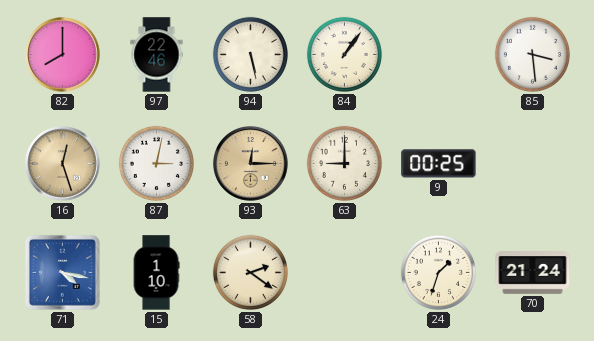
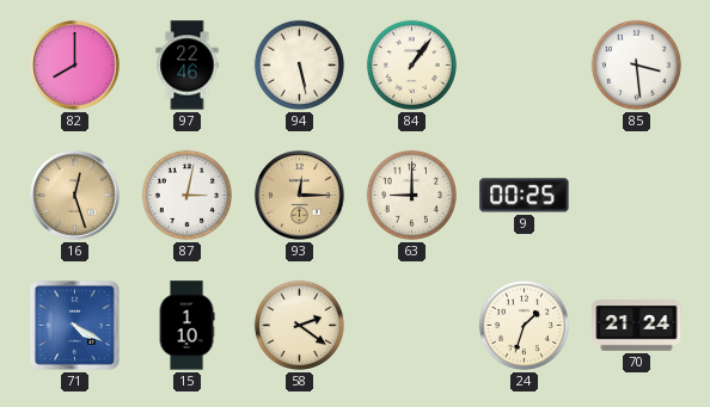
71: 4:17 -> 4:20
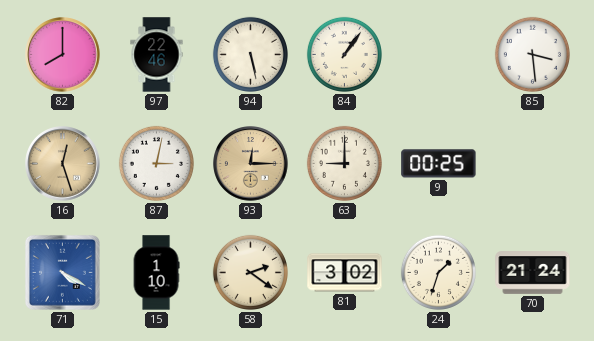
81: none -> 3:02
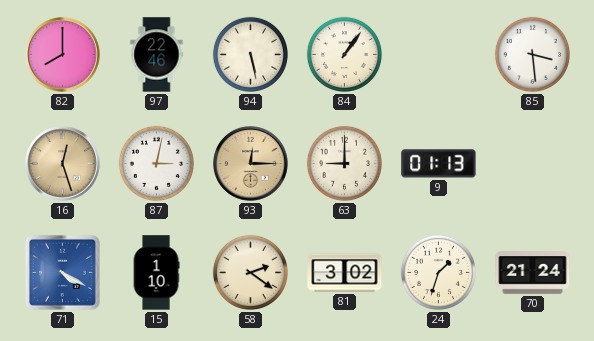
9: 00:25 -> 01:13
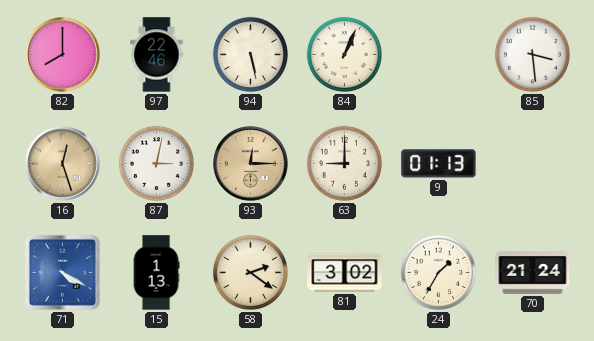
84: 1:06 -> 1:04
15: 1:10 -> 1:13
24: 1:33 -> 1:35
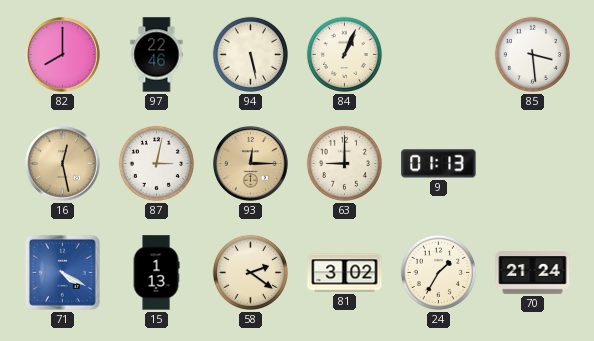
16: 12:27 -> 12:28
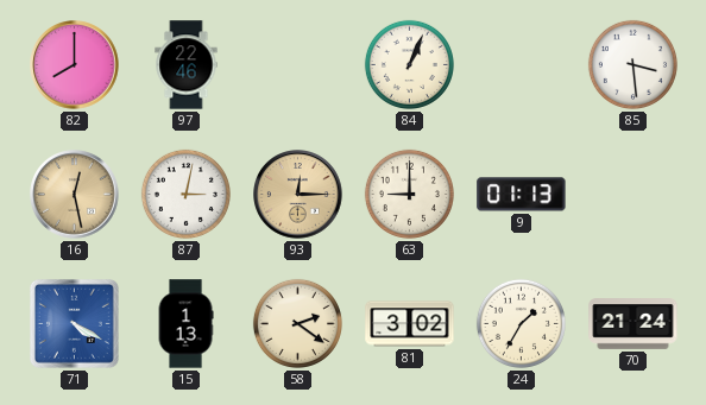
94: 5:28 -> none
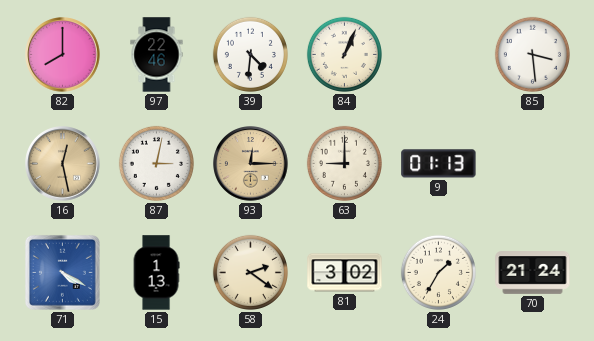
39: none -> 4:31
